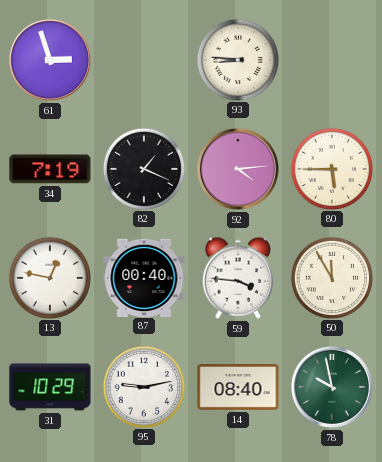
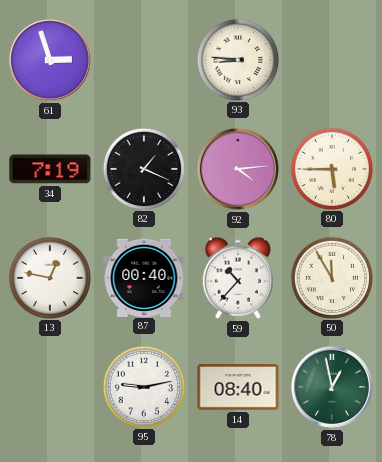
59: 3:46 -> 10:37
31: 10:29 -> none
78: 9:58 -> 12:58
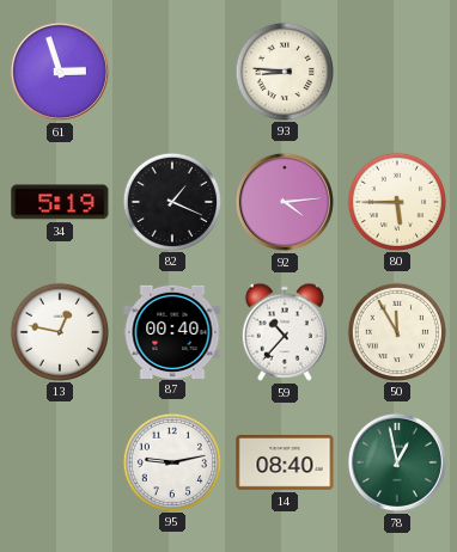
34: 7:19 -> 5:19
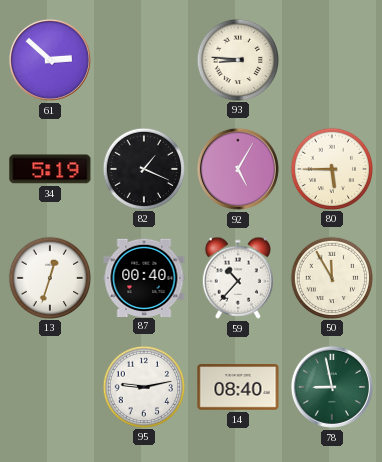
61: 2:57 -> 2:52
92: 4:14 -> 5:05
13: 12:47 -> 12:33
78: 12:58 -> 8:58
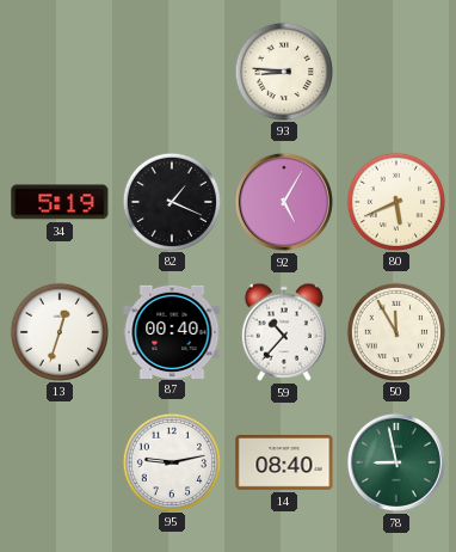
61: 2:52 -> none
80: 5:45 -> 5:41
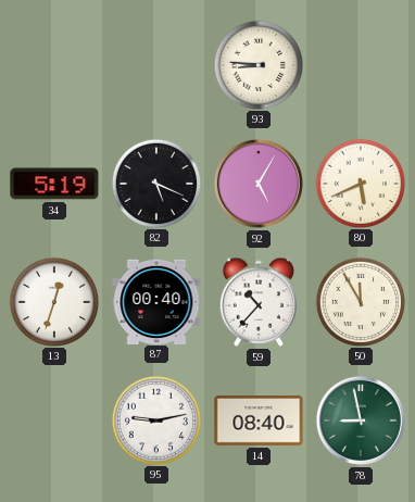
82: 1:19 -> 5:19
